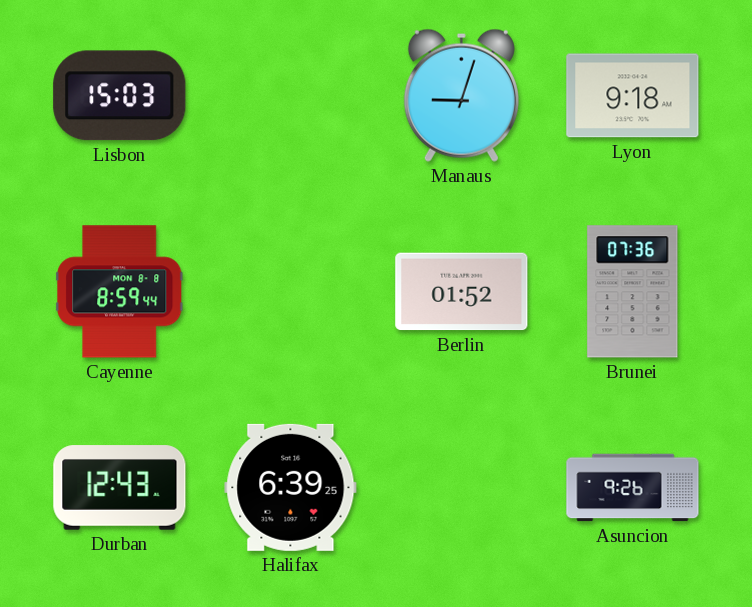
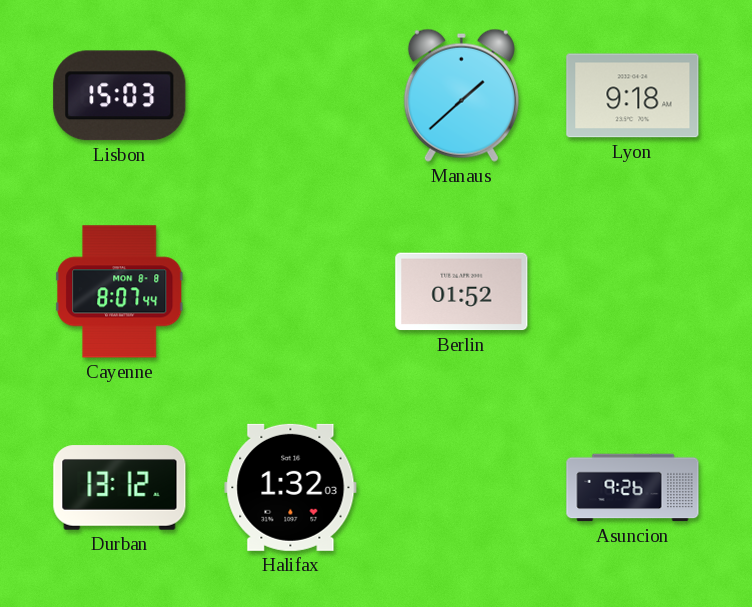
Manaus: 9:03 -> 1:38
Cayenne: 8:59 -> 8:07
Brunei: 07:36 -> none
Durban: 12:43 -> 13:12
Halifax: 6:39 -> 1:32
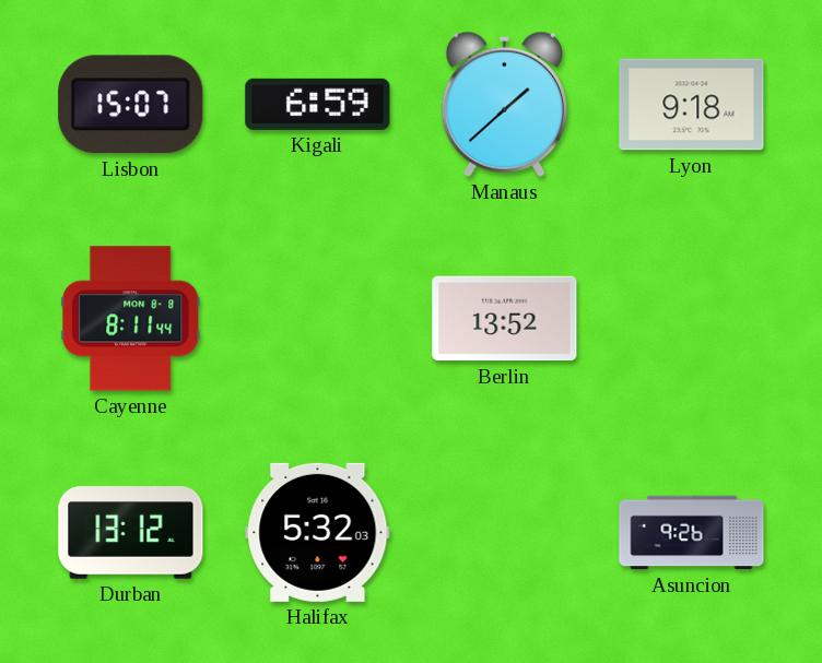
Lisbon: 15:03 -> 15:07
Kigali: none -> 6:59
Cayenne: 8:07 -> 8:11
Berlin: 01:52 -> 13:52
Halifax: 1:32 -> 5:32
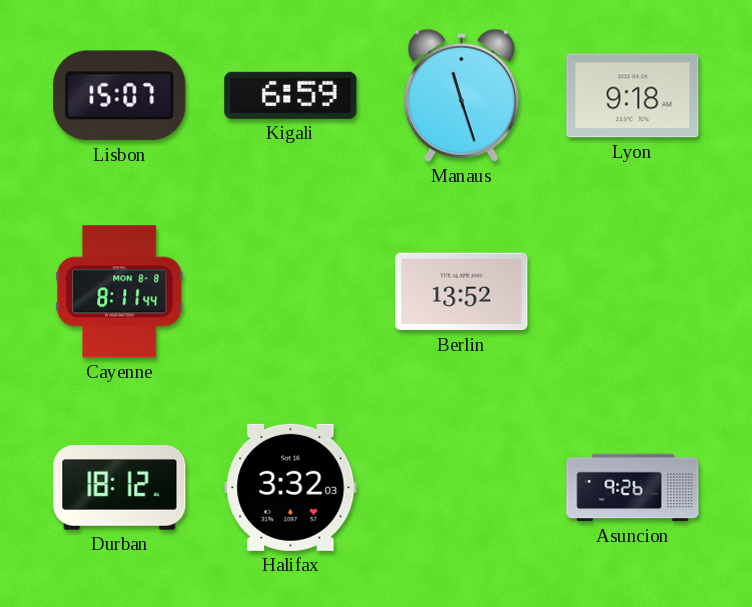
Manaus: 1:38 -> 11:27
Durban: 13:12 -> 18:12
Halifax: 5:32 -> 3:32
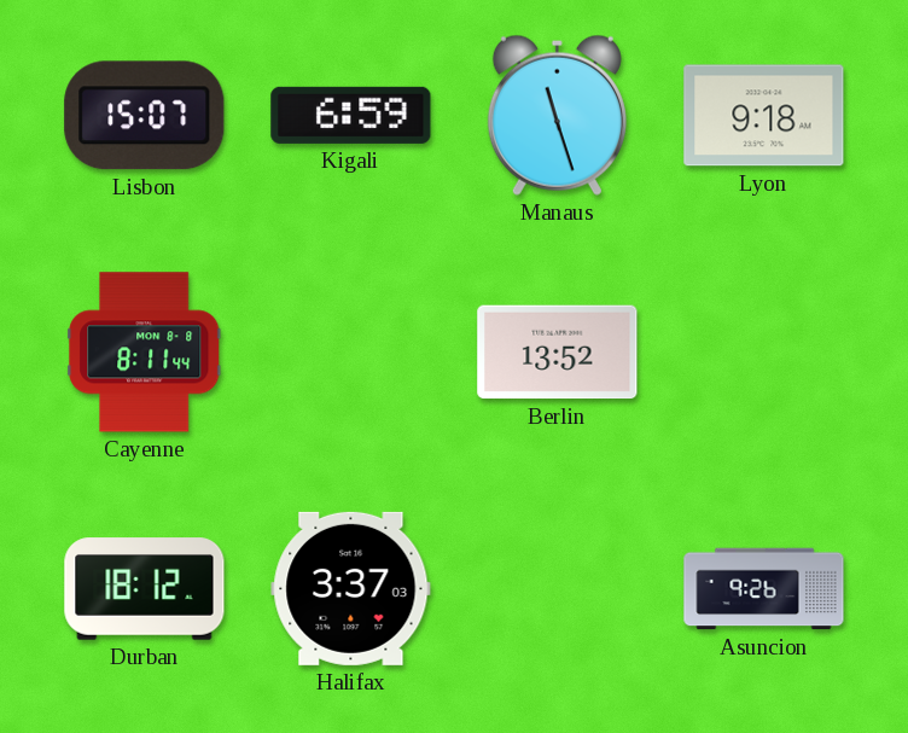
Halifax: 3:32 -> 3:37
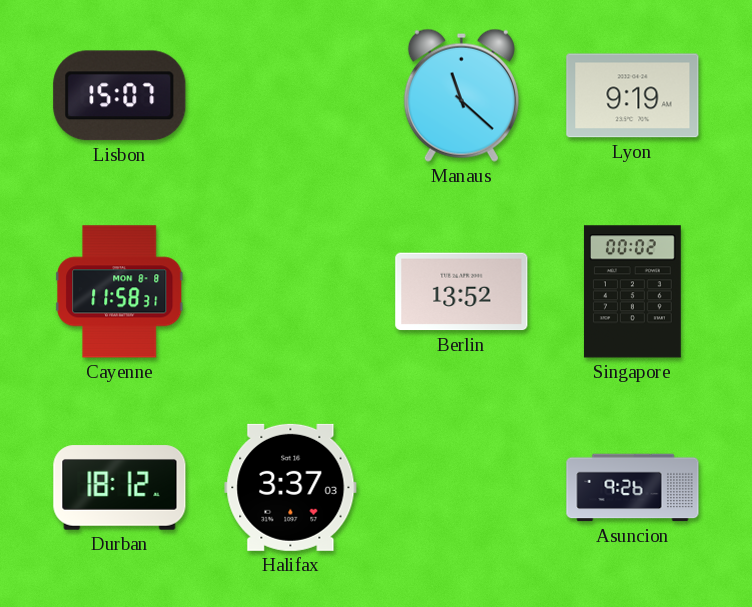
Kigali: 6:59 -> none
Manaus: 11:27 -> 11:22
Lyon: 9:18 -> 9:19
Cayenne: 8:11 -> 11:58
Singapore: none -> 00:02
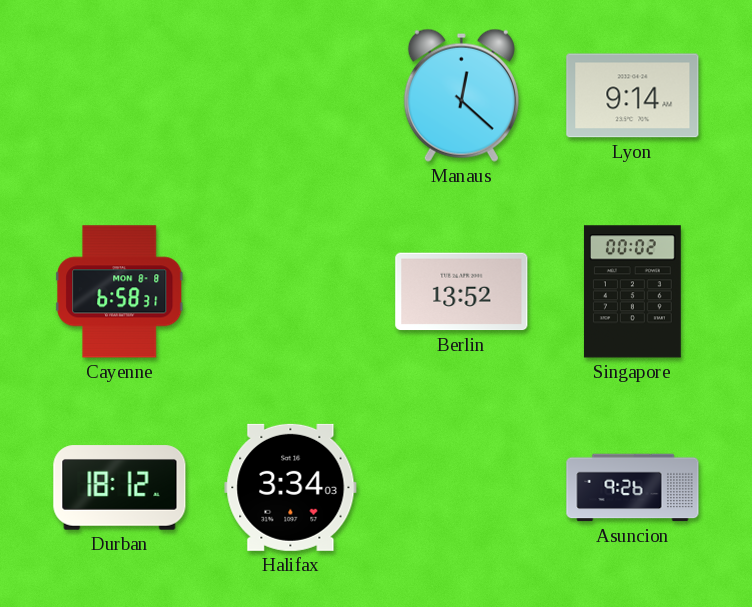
Lisbon: 15:07 -> none
Manaus: 11:22 -> 12:22
Lyon: 9:19 -> 9:14
Cayenne: 11:58 -> 6:58
Halifax: 3:37 -> 3:34
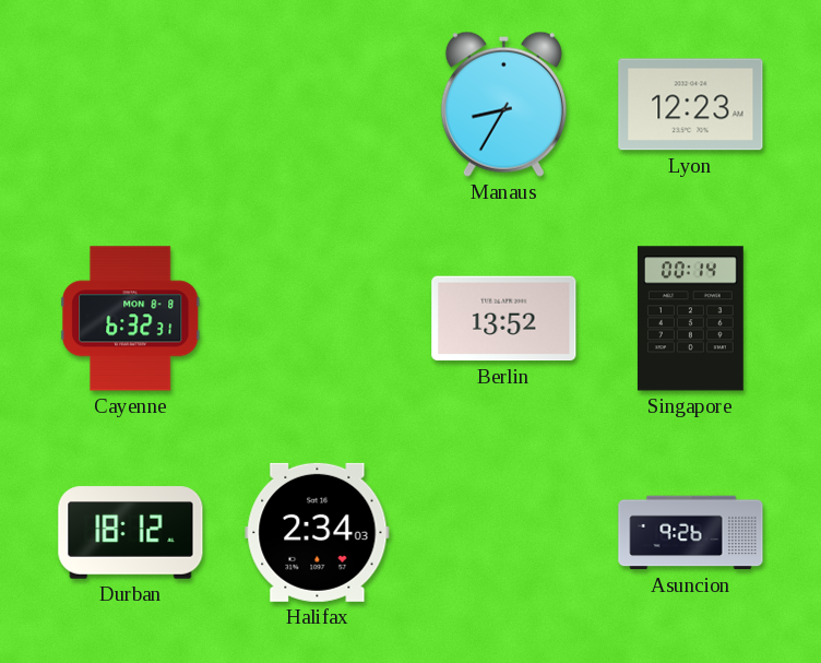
Manaus: 12:22 -> 8:35
Lyon: 9:14 -> 12:23
Cayenne: 6:58 -> 6:32
Singapore: 00:02 -> 00:14
Halifax: 3:34 -> 2:34
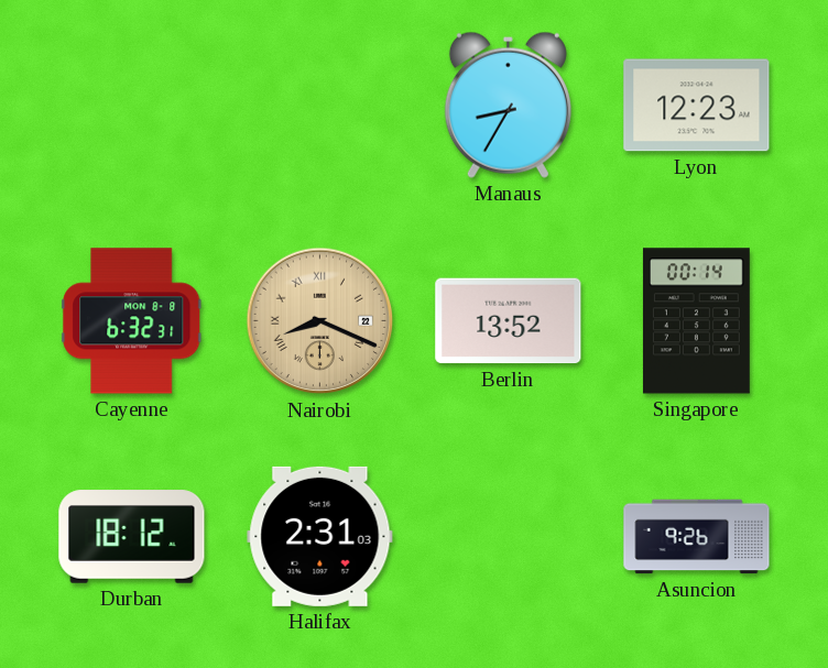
Nairobi: none -> 8:19
Halifax: 2:34 -> 2:31
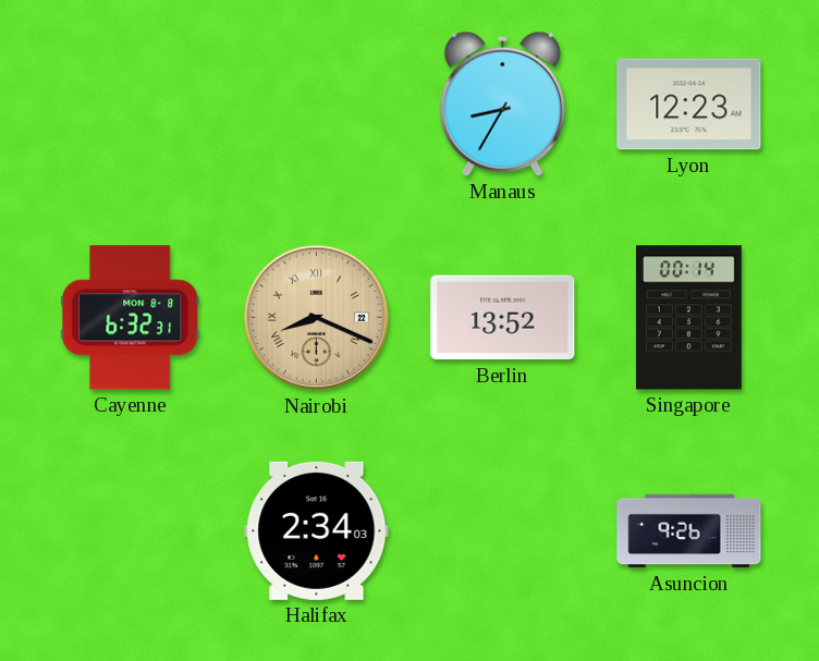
Durban: 18:12 -> none
Halifax: 2:31 -> 2:34
